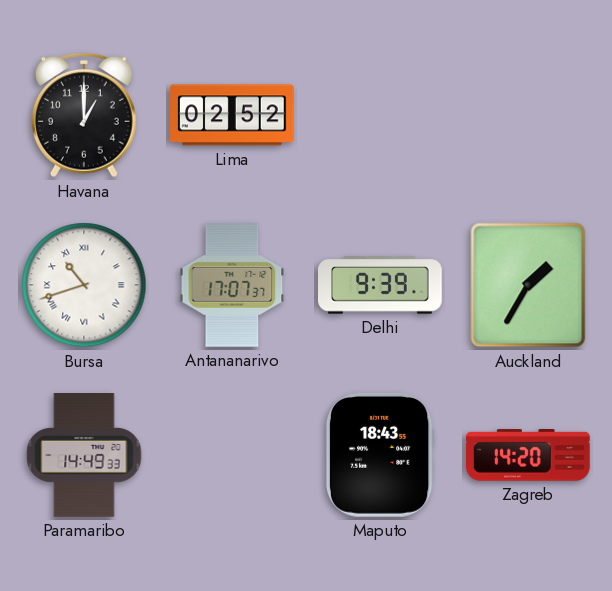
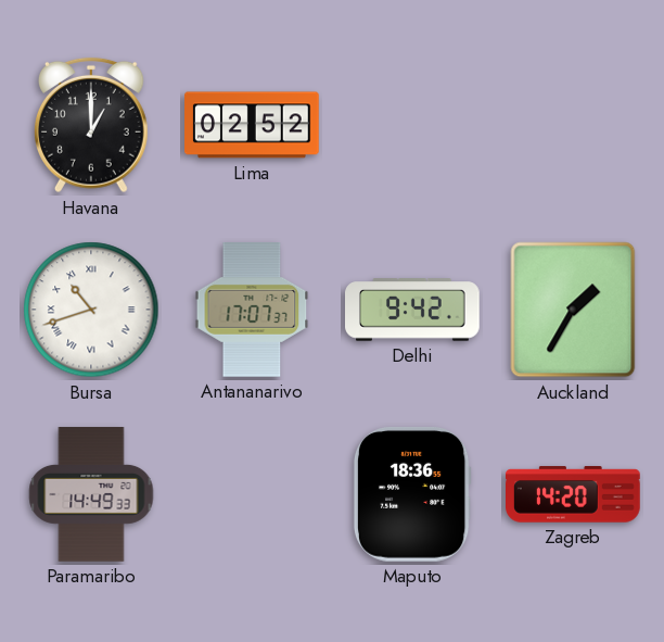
Delhi: 9:39 -> 9:42
Maputo: 18:43 -> 18:36
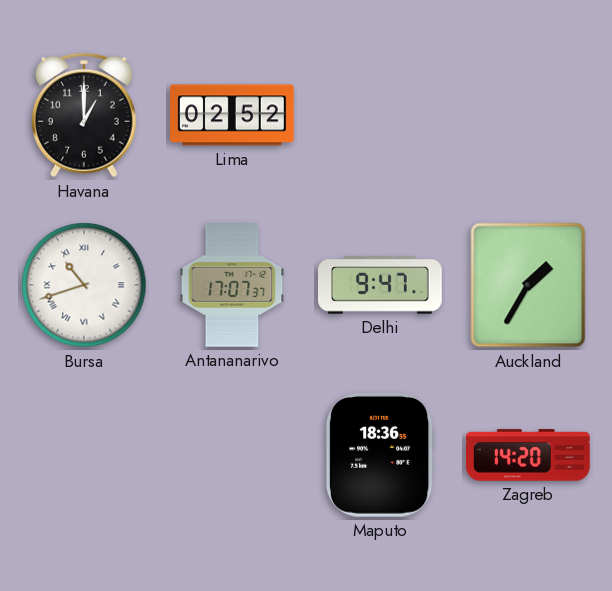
Delhi: 9:42 -> 9:47
Paramaribo: 14:49 -> none
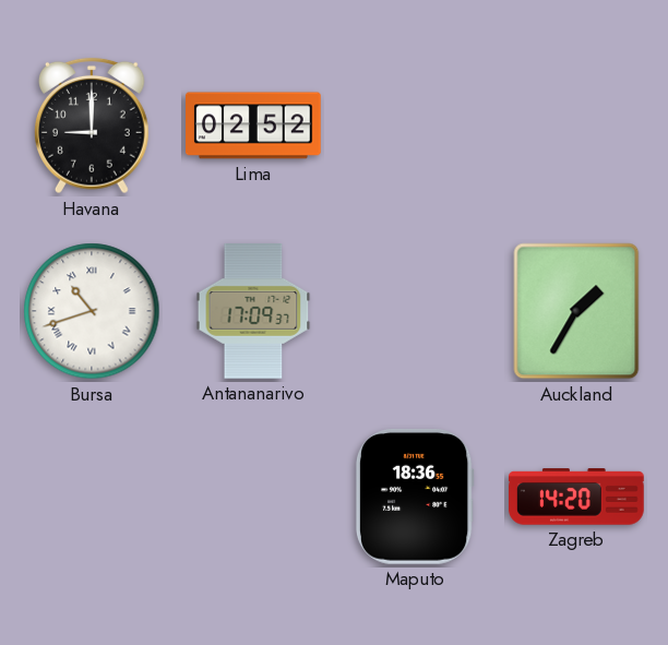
Havana: 1:00 -> 9:00
Antananarivo: 17:07 -> 17:09
Delhi: 9:47 -> none
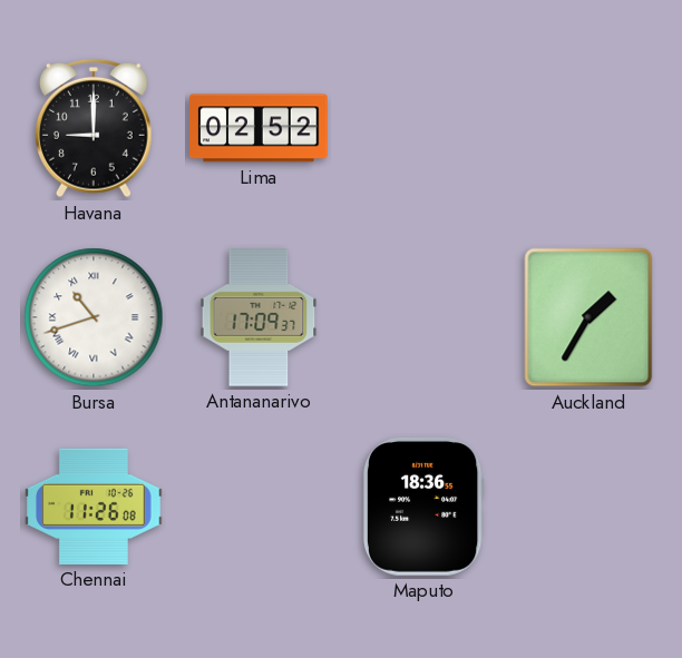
Chennai: none -> 11:26
Zagreb: 14:20 -> none
